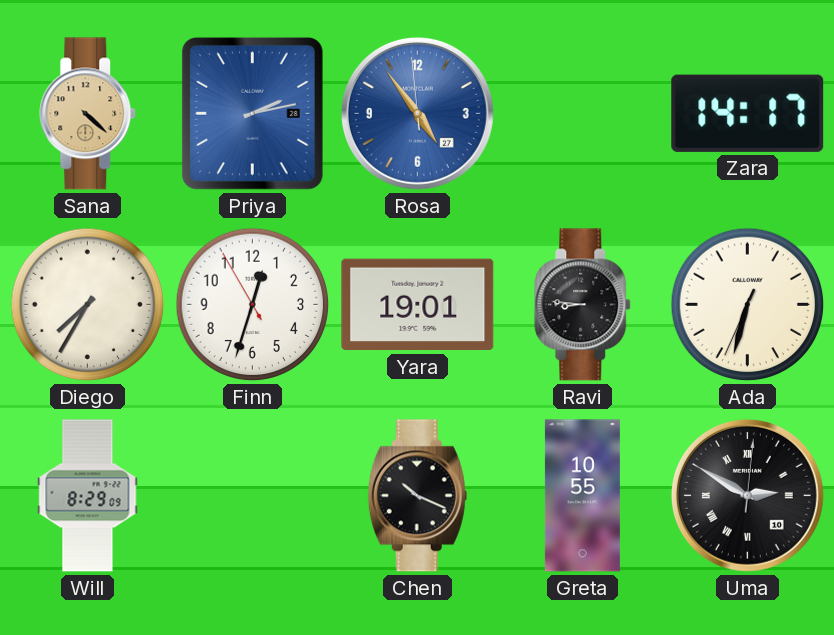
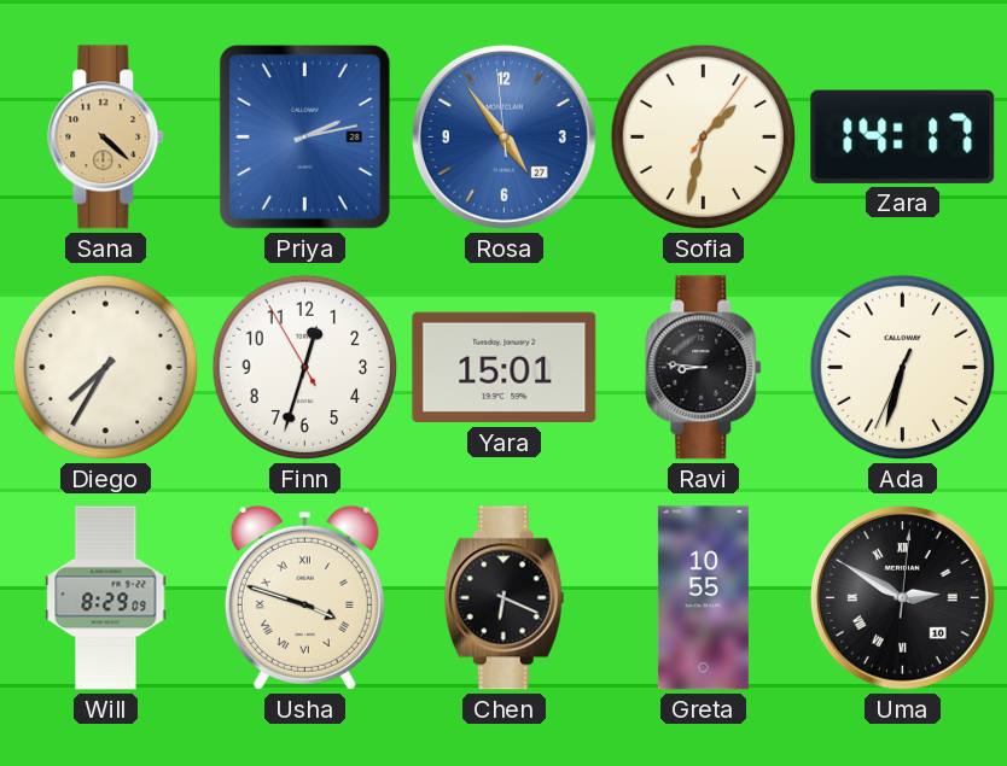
Sofia: none -> 1:32
Yara: 19:01 -> 15:01
Usha: none -> 3:48
Chen: 10:19 -> 6:19
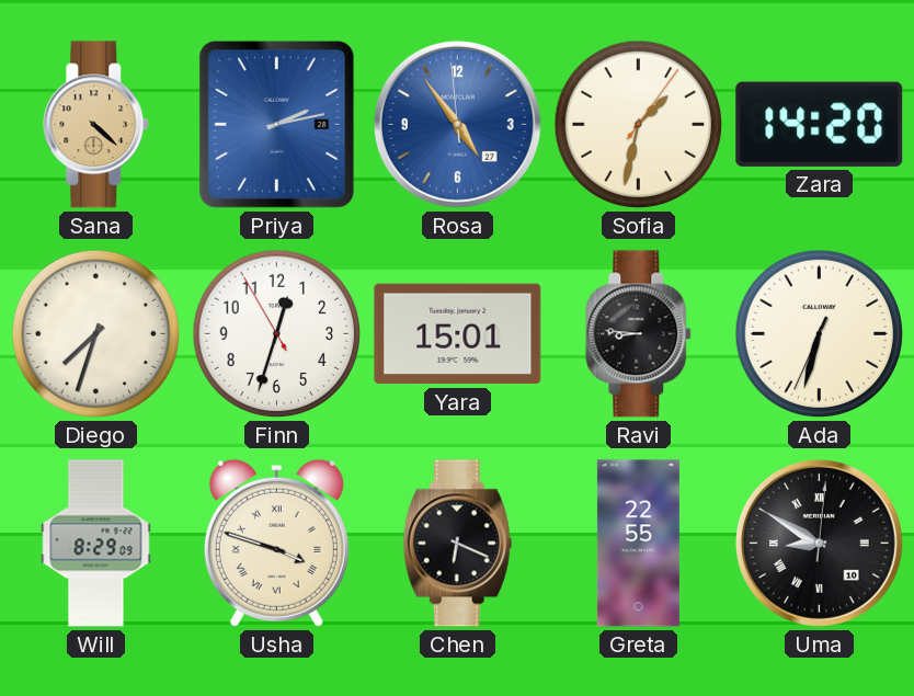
Zara: 14:17 -> 14:20
Diego: 7:35 -> 7:33
Greta: 10:55 -> 22:55
Uma: 2:50 -> 8:50
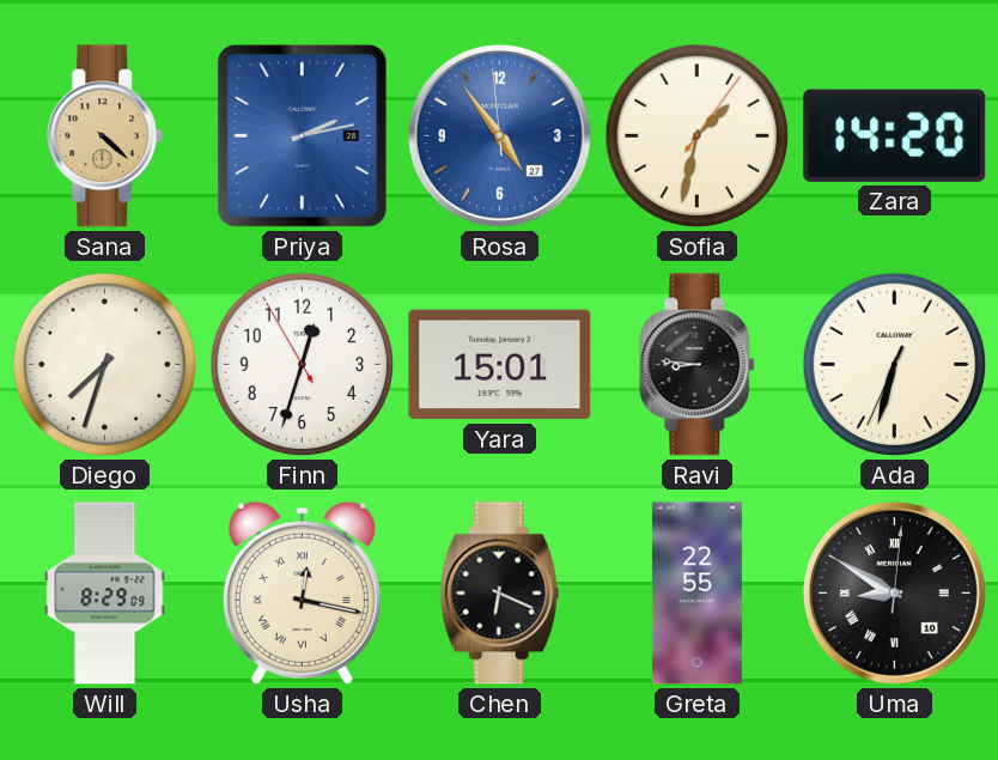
Usha: 3:48 -> 12:17
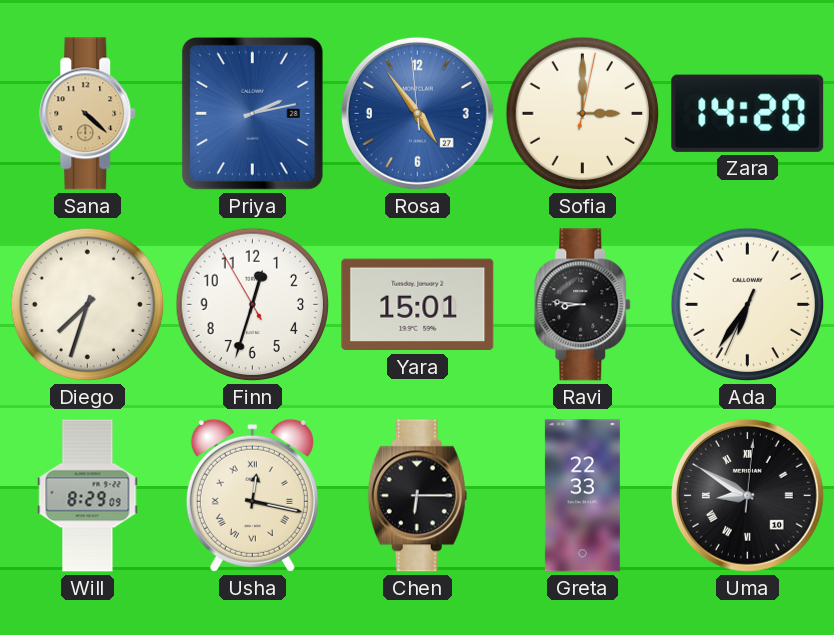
Sofia: 1:32 -> 3:00
Ada: 6:32 -> 6:35
Chen: 6:19 -> 6:15
Greta: 22:55 -> 22:33
